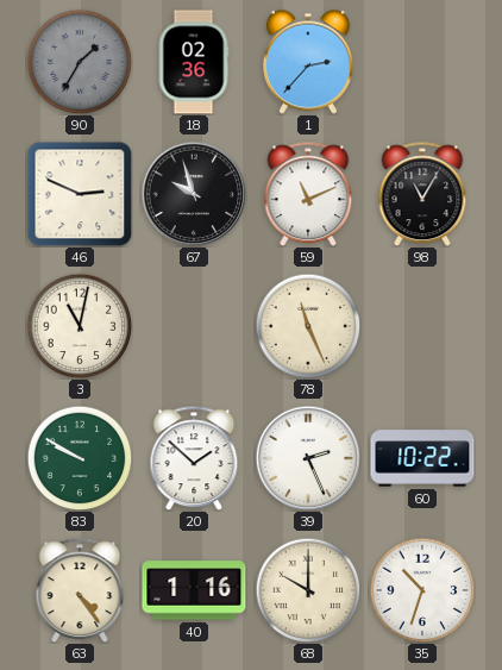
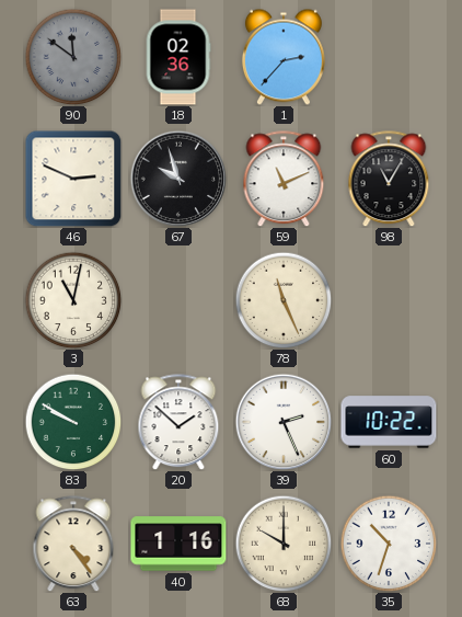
90: 1:35 -> 11:51
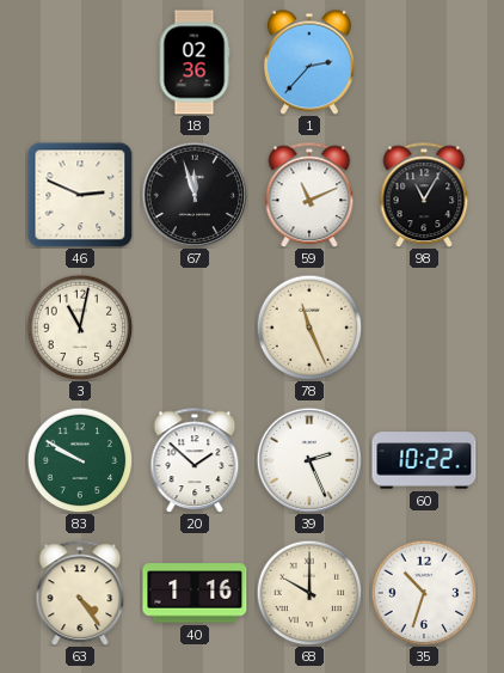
90: 11:51 -> none
67: 9:57 -> 11:57
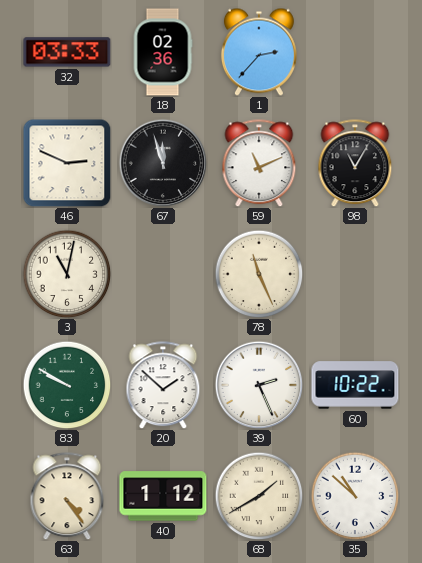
32: none -> 03:33
40: 1:16 -> 1:12
68: 10:00 -> 1:40
35: 10:33 -> 10:52
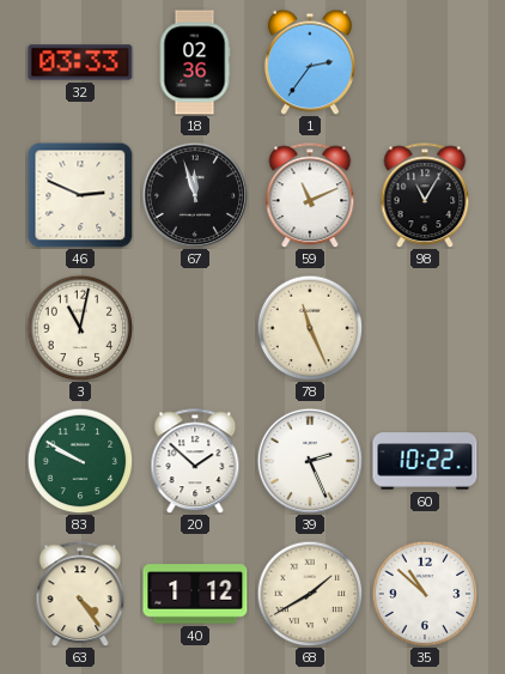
1: 2:37 -> 2:36
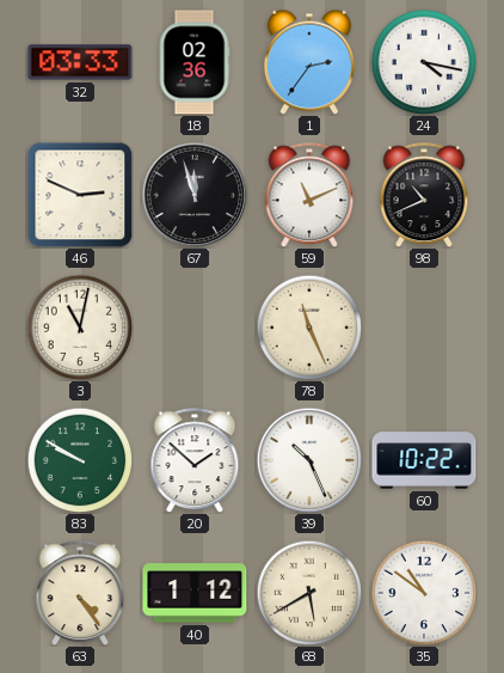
24: none -> 4:17
98: 11:05 -> 10:41
39: 2:26 -> 10:26
68: 1:40 -> 5:40
35: 10:52 -> 10:51
